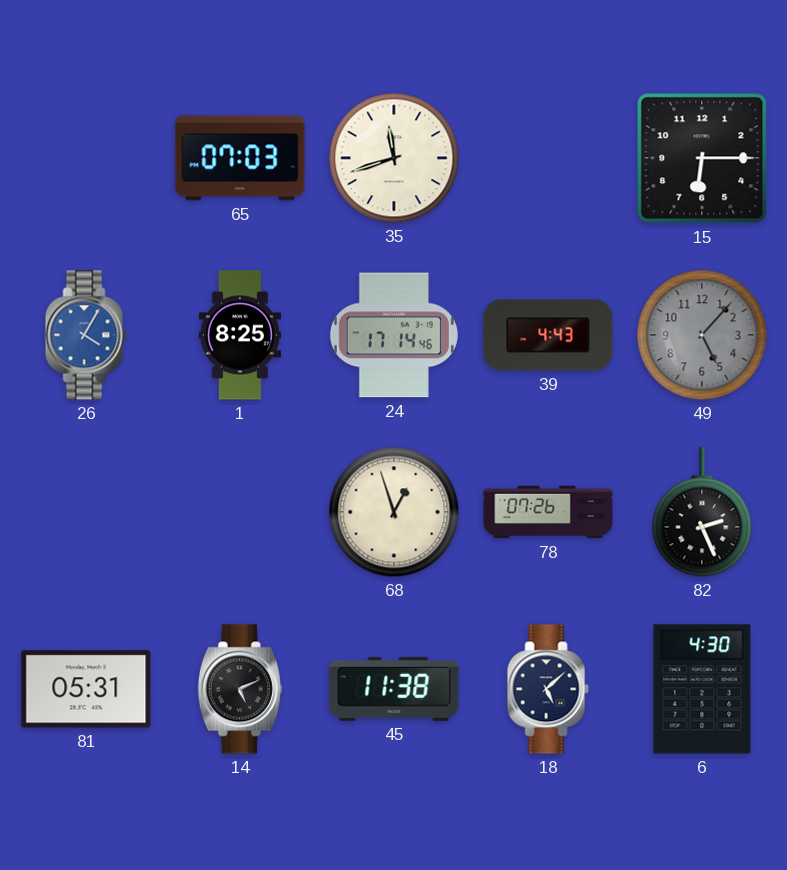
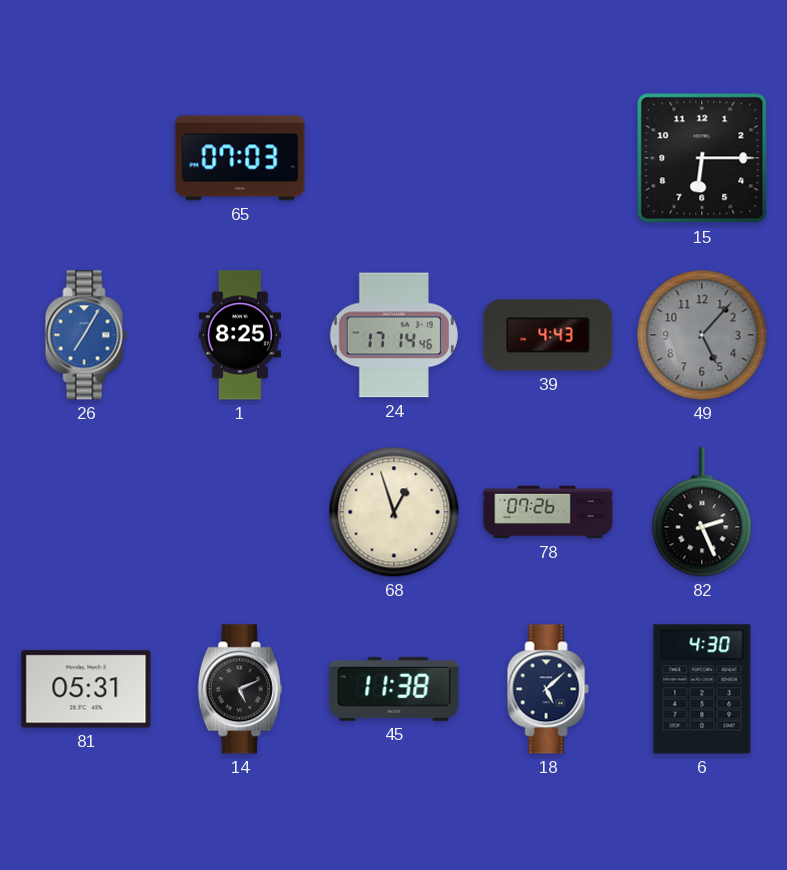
35: 11:42 -> none
26: 4:05 -> 7:05
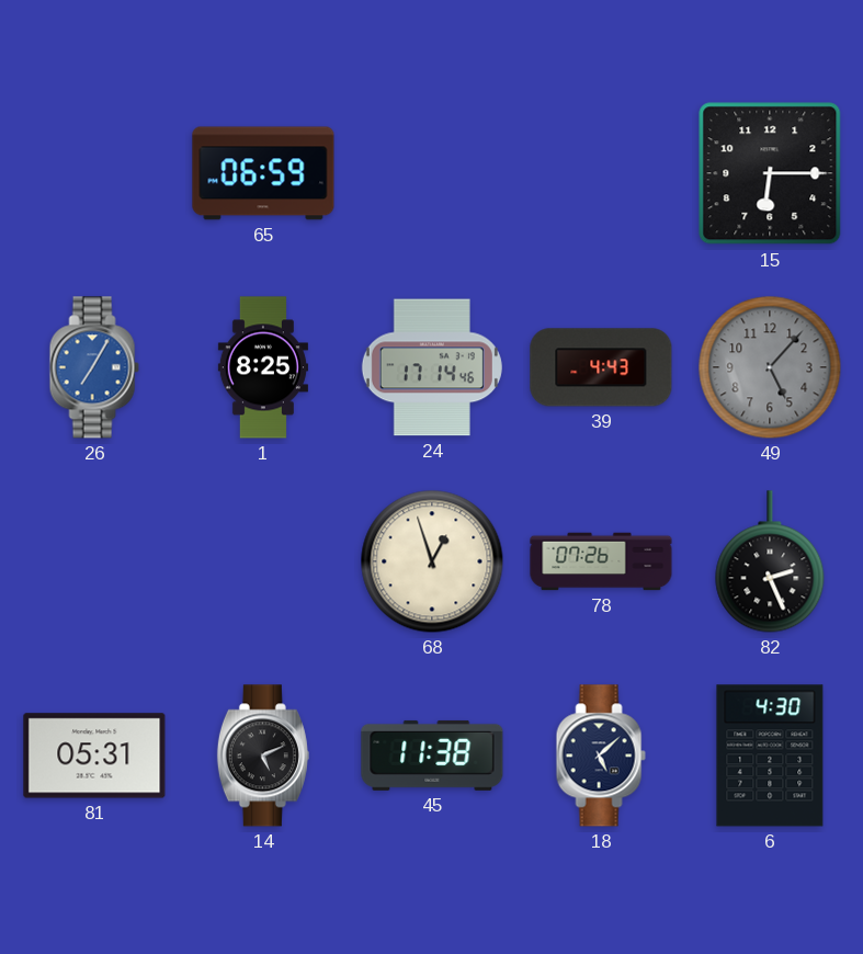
65: 07:03 -> 06:59
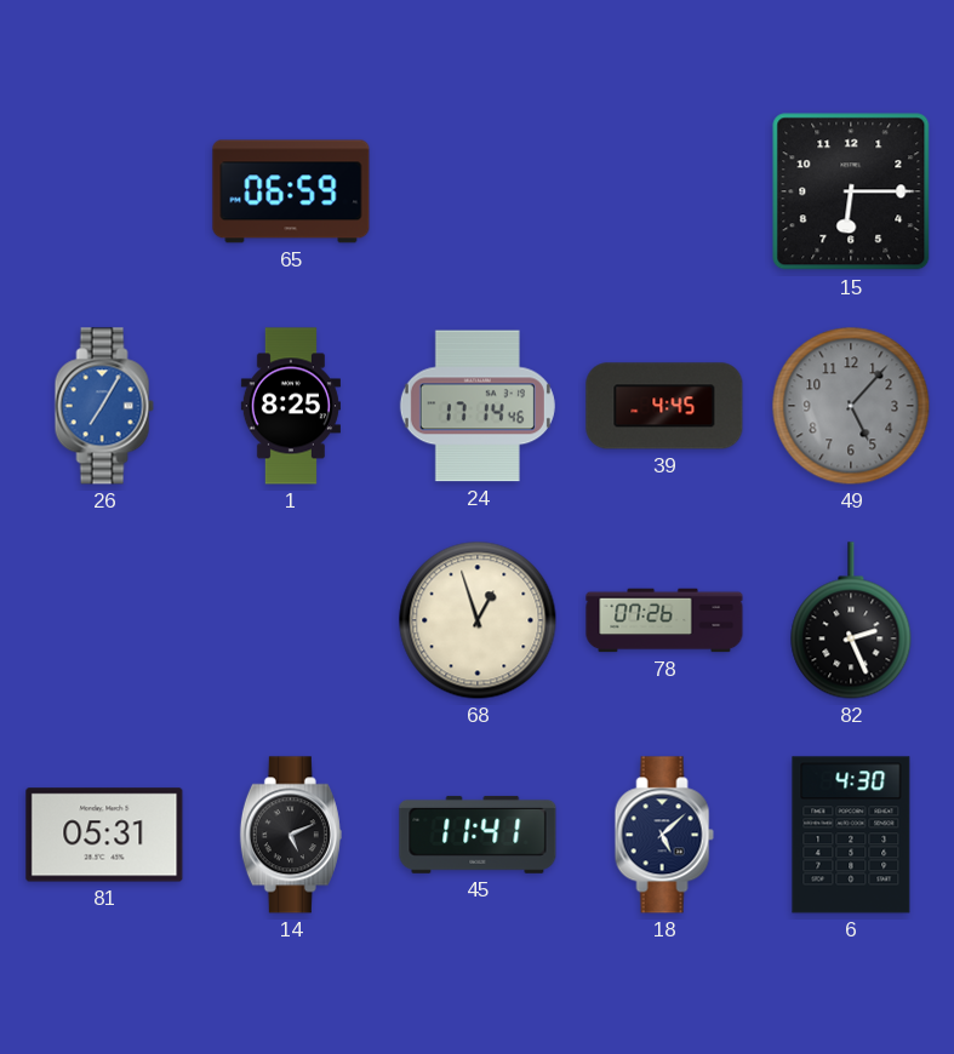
39: 4:43 -> 4:45
45: 11:38 -> 11:41
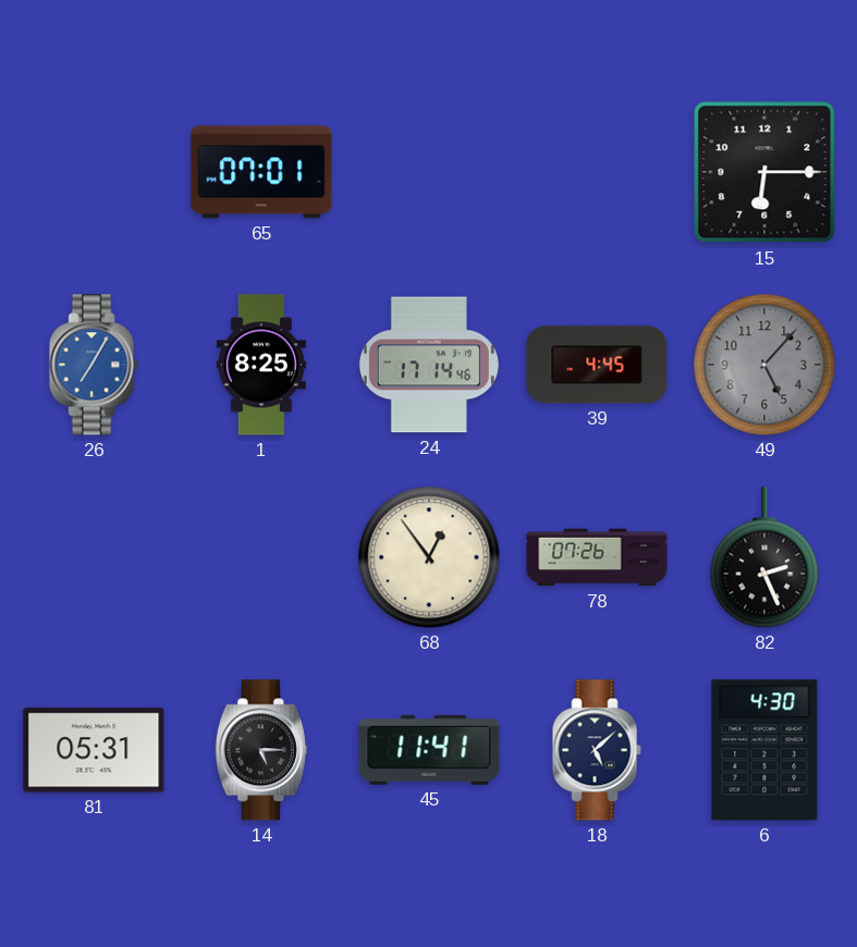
65: 06:59 -> 07:01
68: 12:57 -> 12:54
14: 5:11 -> 5:15
